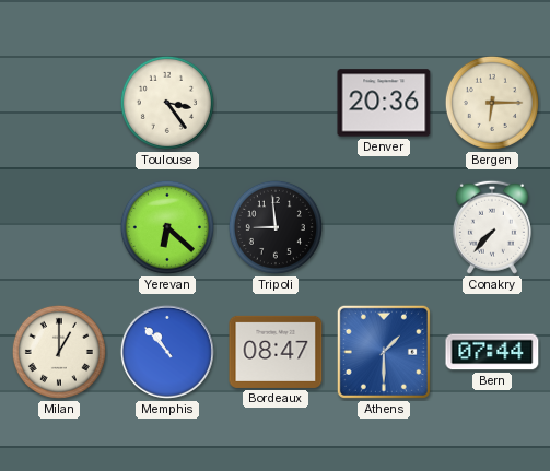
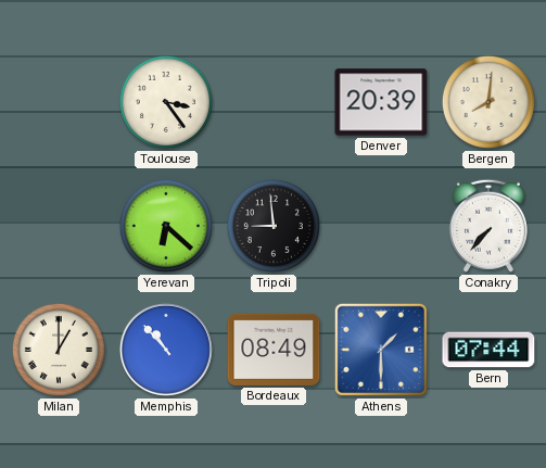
Denver: 20:36 -> 20:39
Bergen: 6:15 -> 8:01
Bordeaux: 08:47 -> 08:49
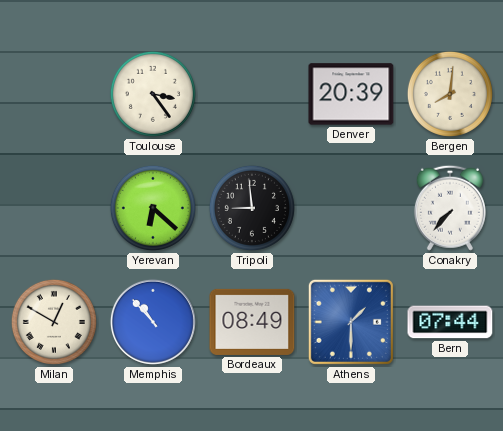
Milan: 1:00 -> 12:50
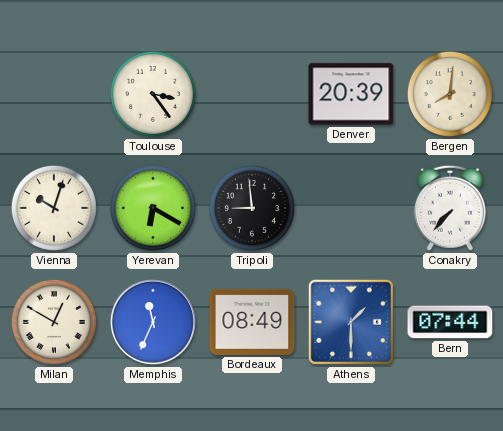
Vienna: none -> 10:03
Yerevan: 6:22 -> 6:20
Memphis: 10:53 -> 11:34
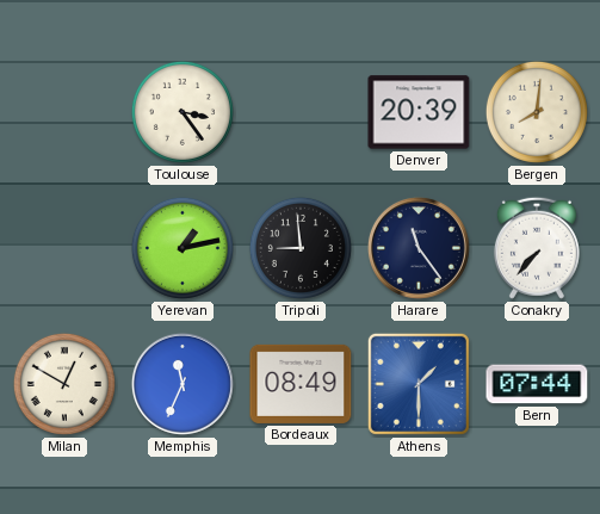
Vienna: 10:03 -> none
Yerevan: 6:20 -> 1:13
Harare: none -> 11:24
